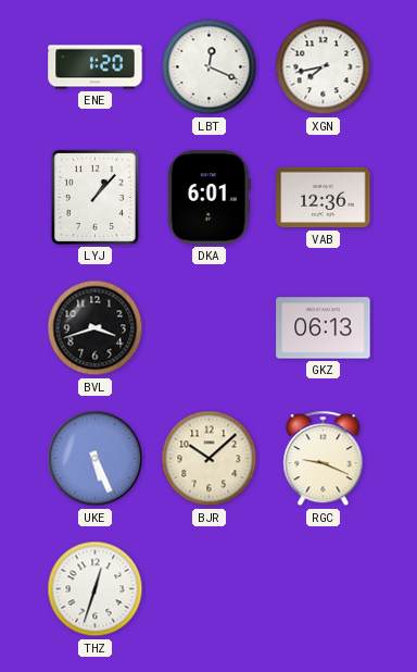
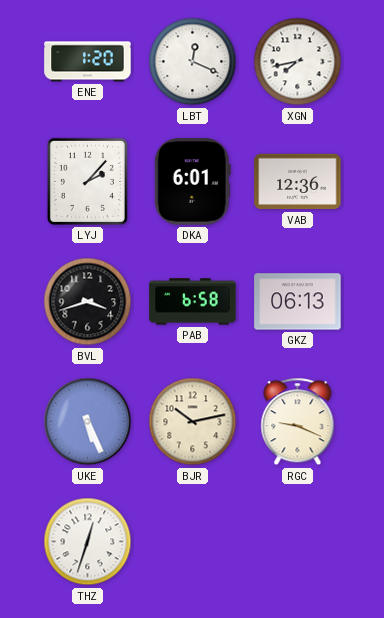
LYJ: 1:07 -> 2:07
PAB: none -> 6:58
BJR: 10:08 -> 10:13
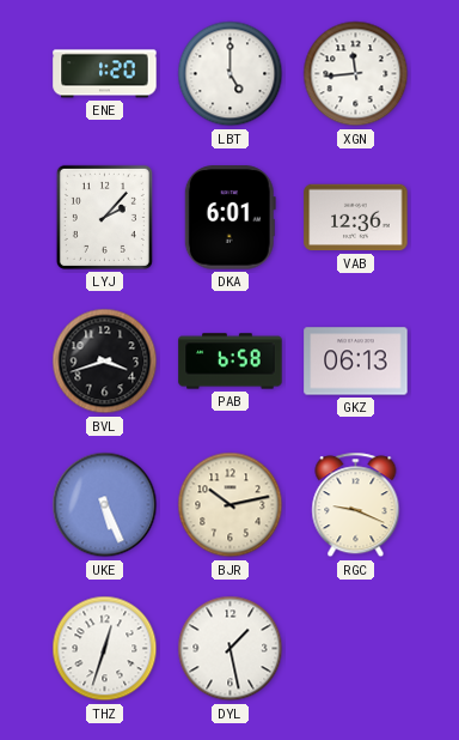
LBT: 12:19 -> 5:00
XGN: 7:43 -> 11:44
DYL: none -> 1:28
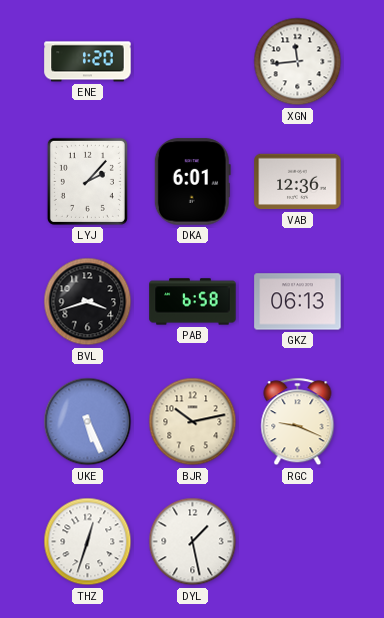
LBT: 5:00 -> none
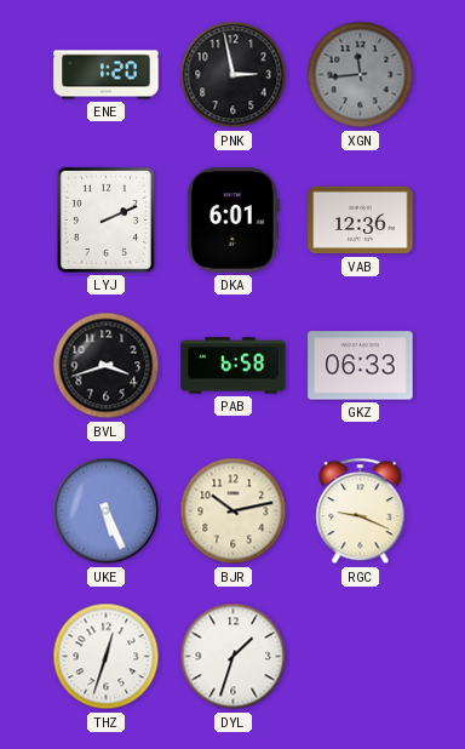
PNK: none -> 2:58
XGN dial: white -> grey
LYJ: 2:07 -> 2:11
GKZ: 06:13 -> 06:33
DYL: 1:28 -> 1:33
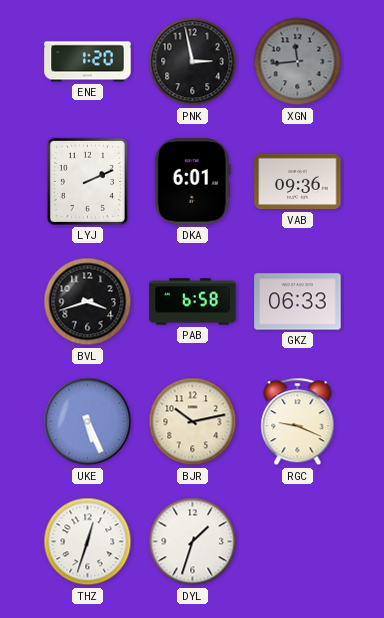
VAB: 12:36 -> 09:36
